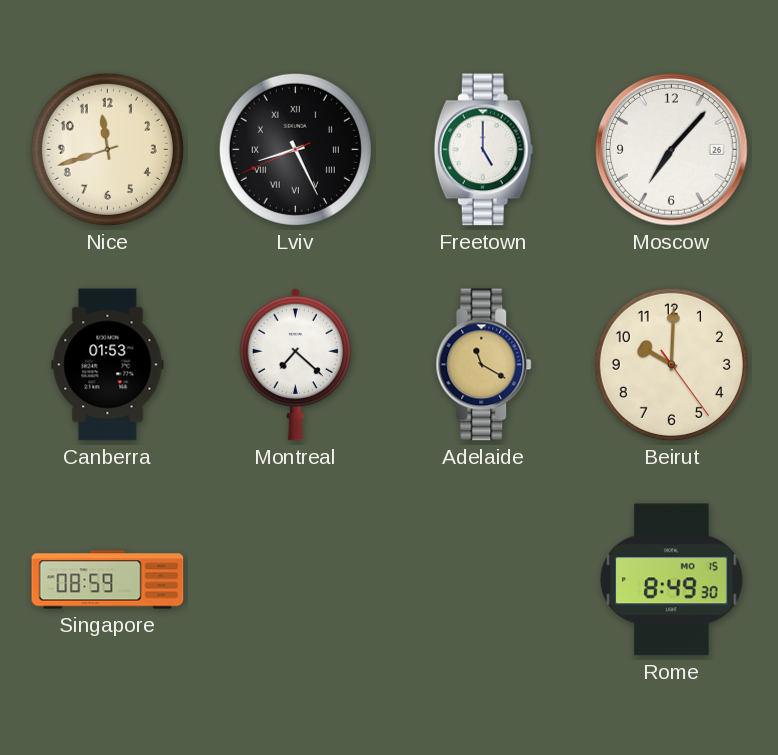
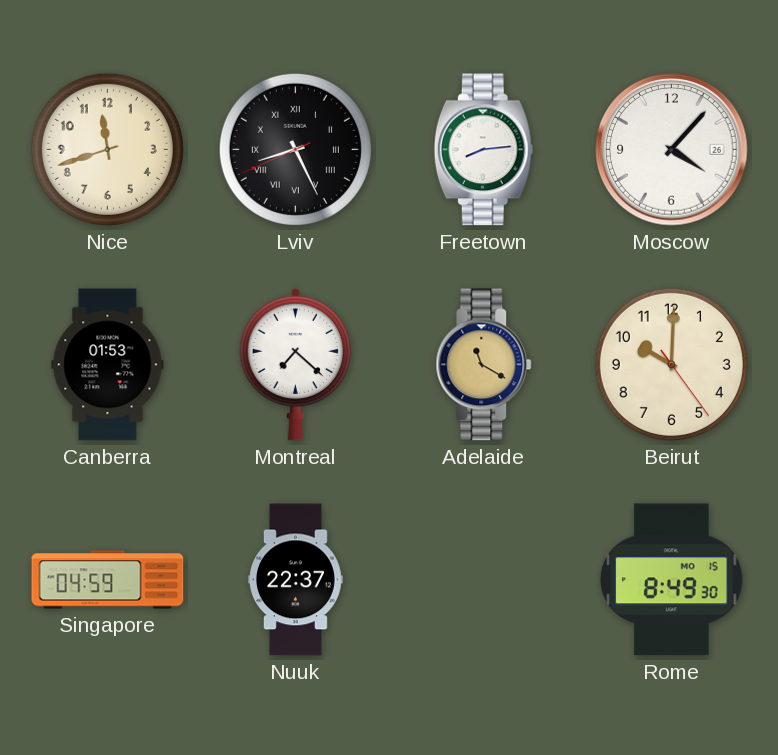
Freetown: 5:00 -> 8:14
Moscow: 7:07 -> 4:07
Singapore: 08:59 -> 04:59
Nuuk: none -> 22:37
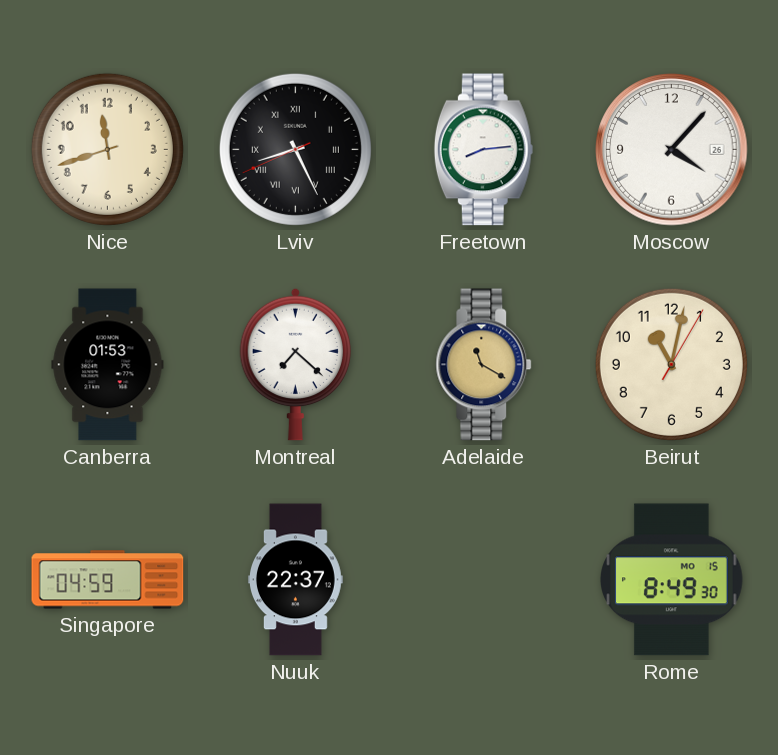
Beirut: 10:00 -> 11:02
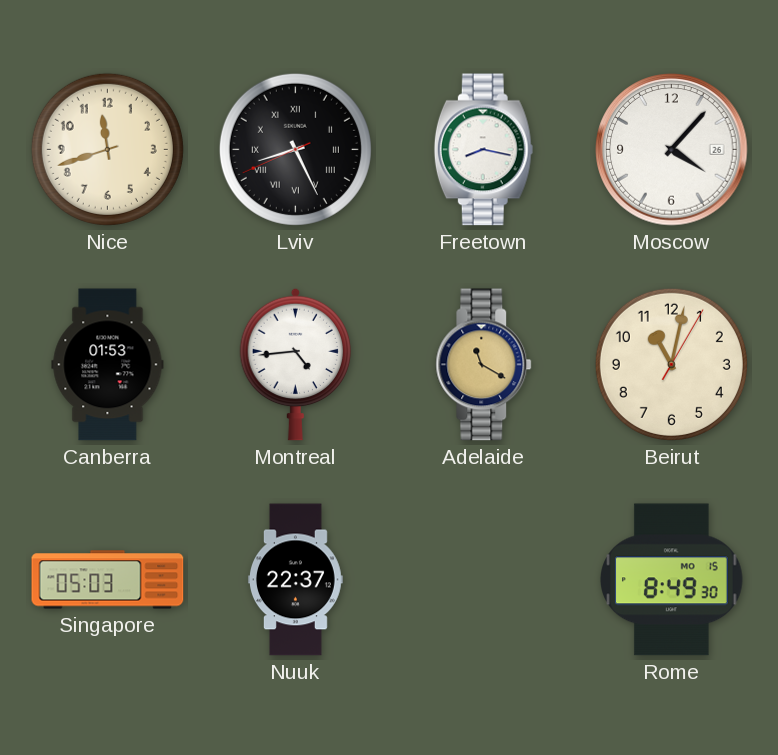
Freetown: 8:14 -> 8:17
Montreal: 7:22 -> 4:44
Singapore: 04:59 -> 05:03
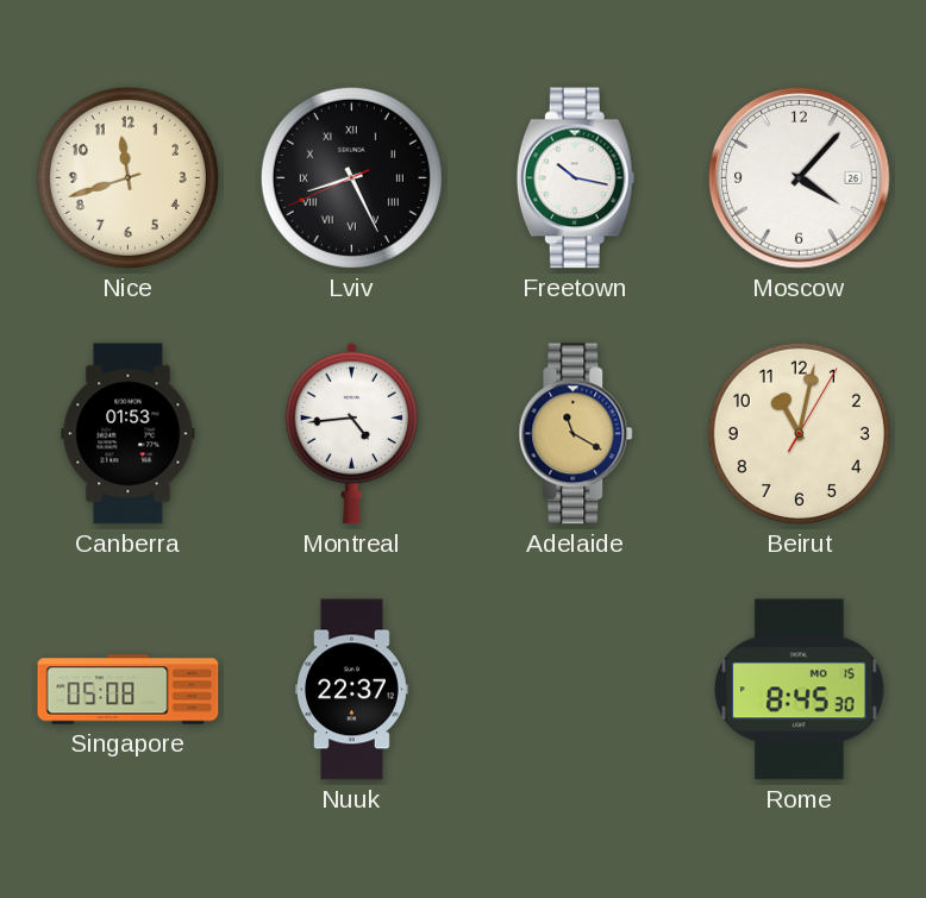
Freetown: 8:17 -> 10:17
Singapore: 05:03 -> 05:08
Rome: 8:49 -> 8:45
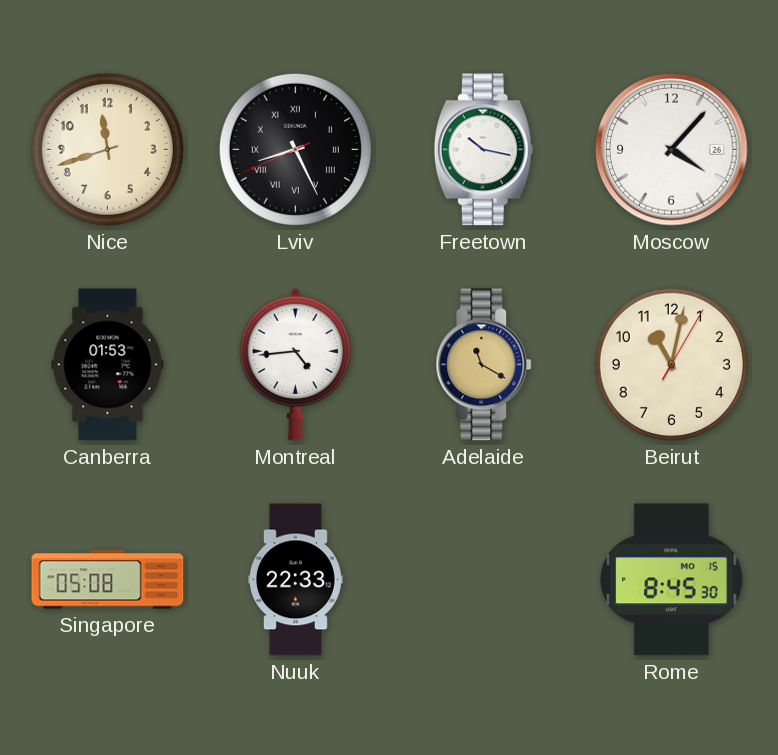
Nuuk: 22:37 -> 22:33
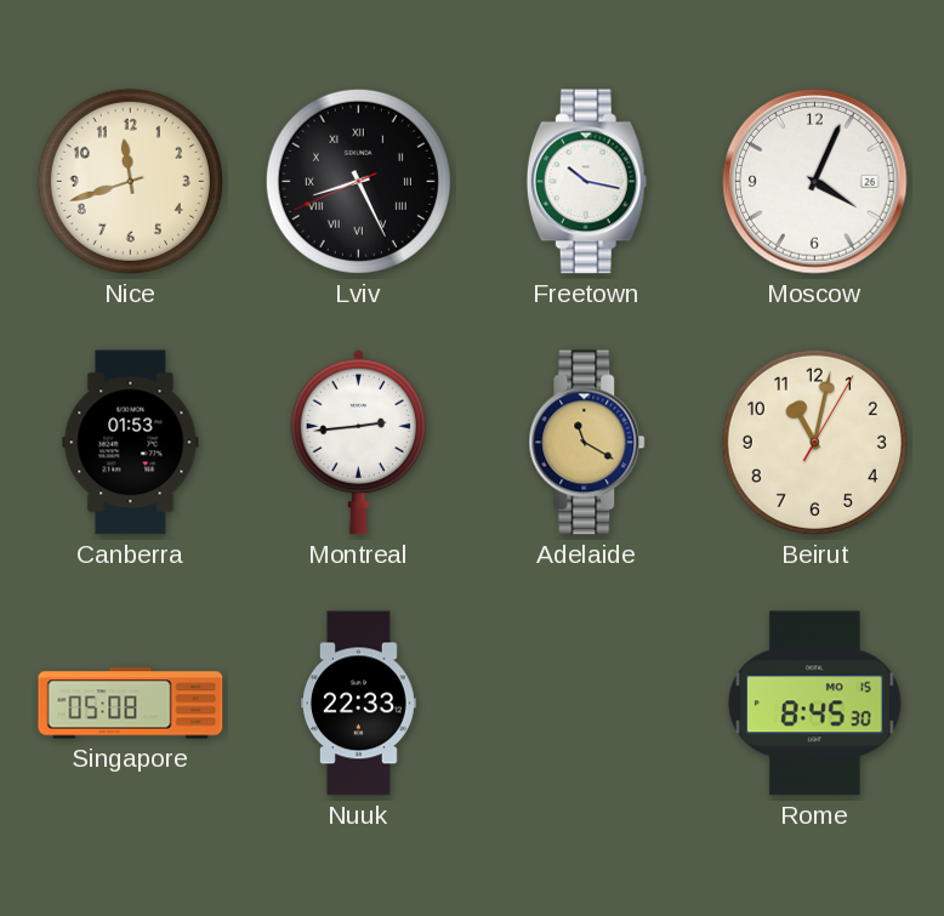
Moscow: 4:07 -> 4:04
Montreal: 4:44 -> 2:44
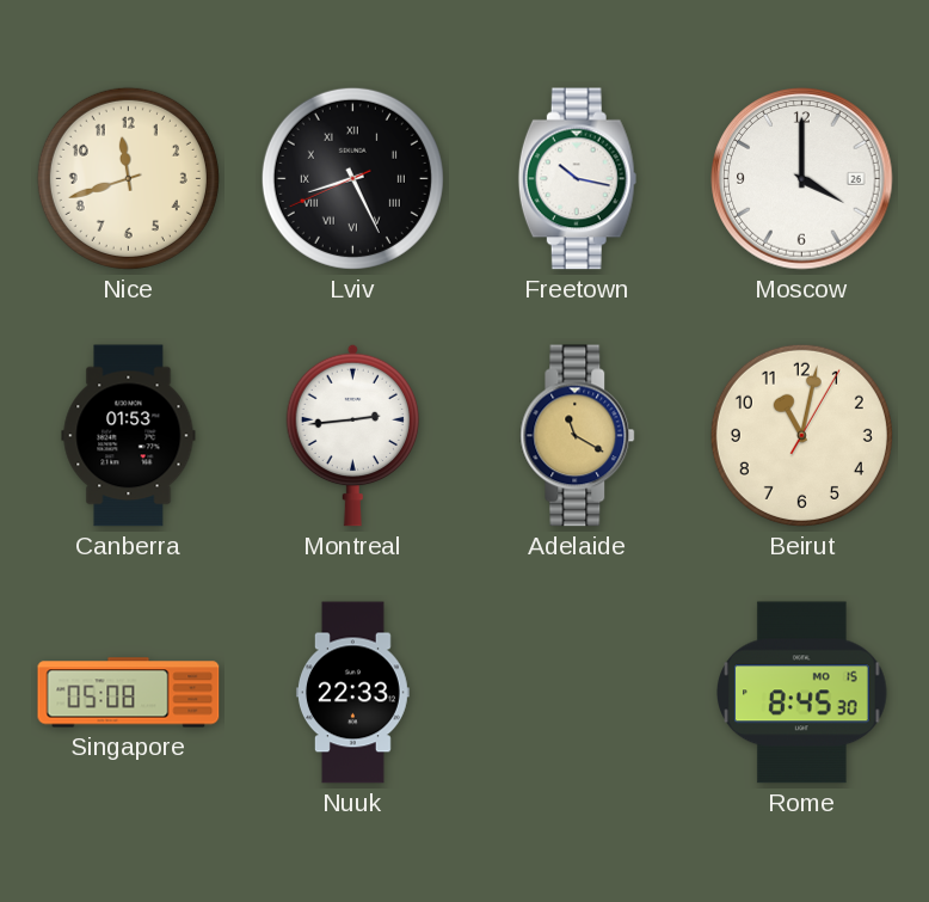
Moscow: 4:04 -> 4:00
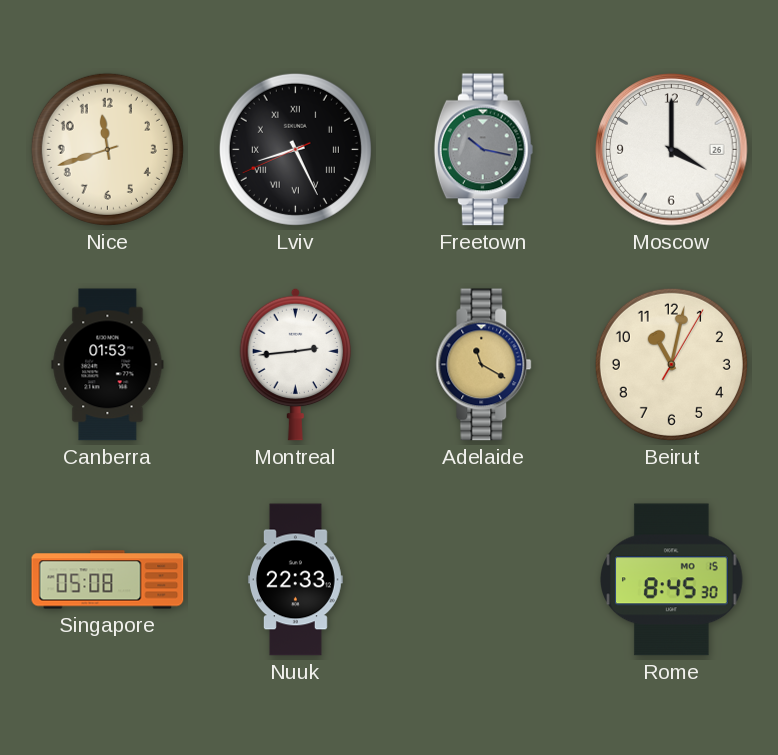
Freetown dial: white -> grey
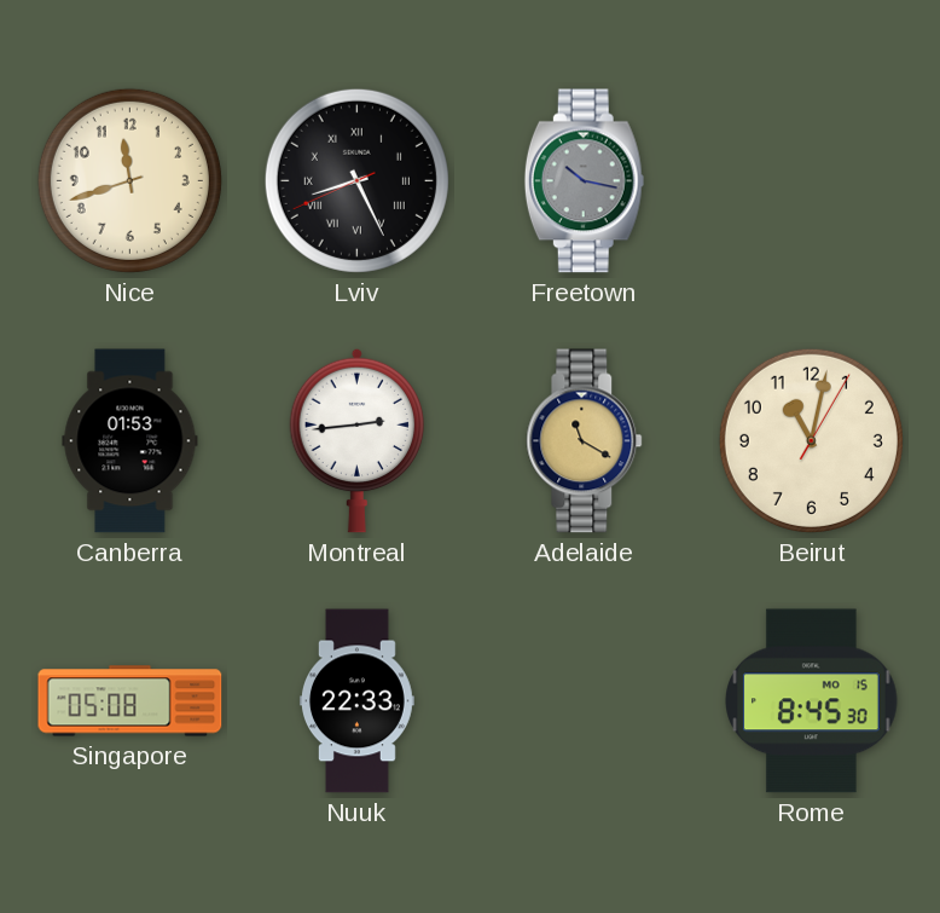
Moscow: 4:00 -> none
